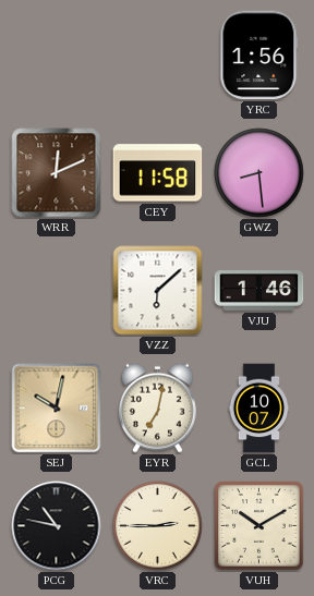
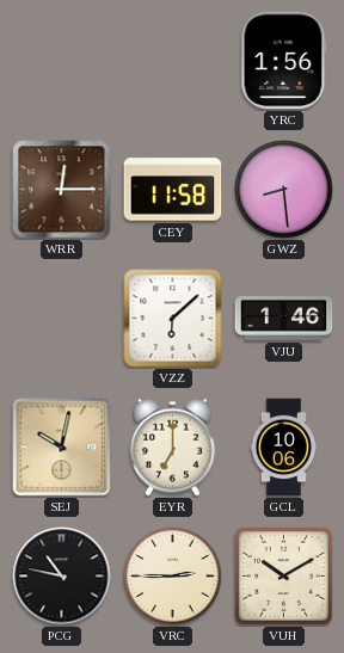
WRR: 12:11 -> 12:15
EYR: 7:02 -> 7:00
GCL: 10:07 -> 10:06
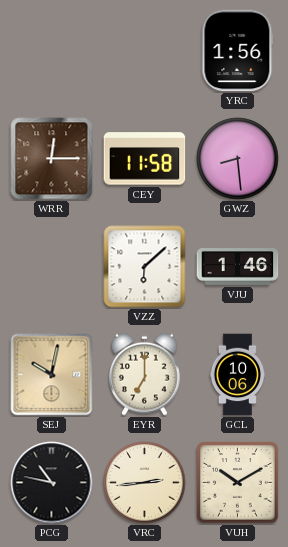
VRC: 2:45 -> 2:44
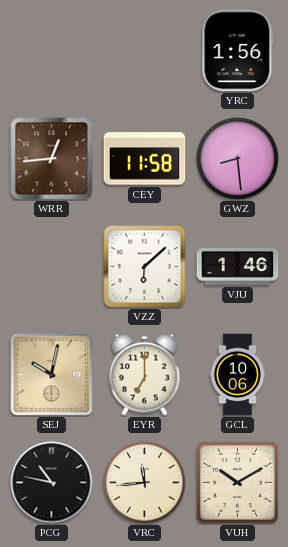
WRR: 12:15 -> 12:44
VRC: 2:44 -> 11:44
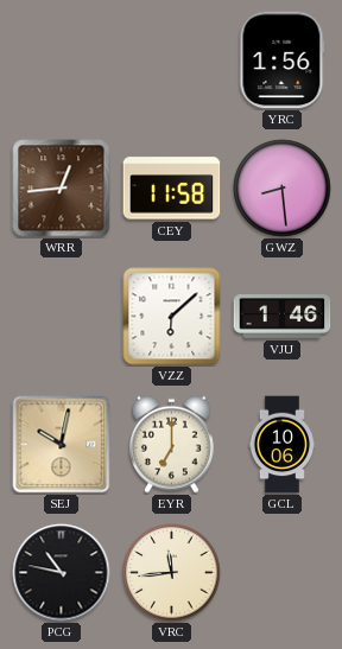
VUH: 10:10 -> none
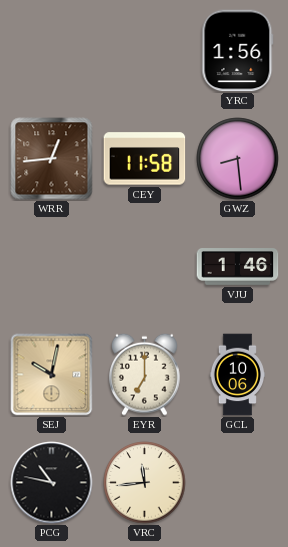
VZZ: 6:08 -> none
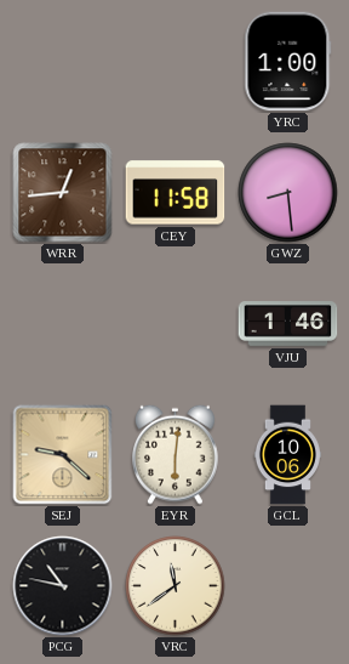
YRC: 1:56 -> 1:00
SEJ: 10:02 -> 9:22
EYR: 7:00 -> 6:01
VRC: 11:44 -> 11:39
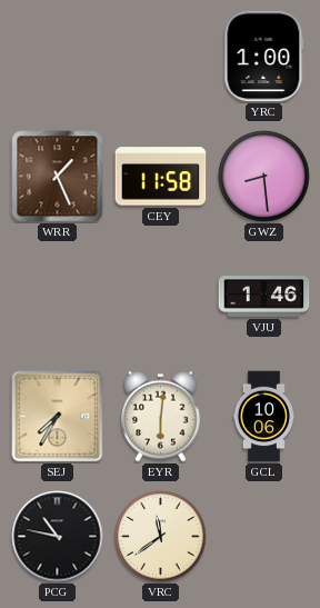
WRR: 12:44 -> 1:26
SEJ: 9:22 -> 7:35
